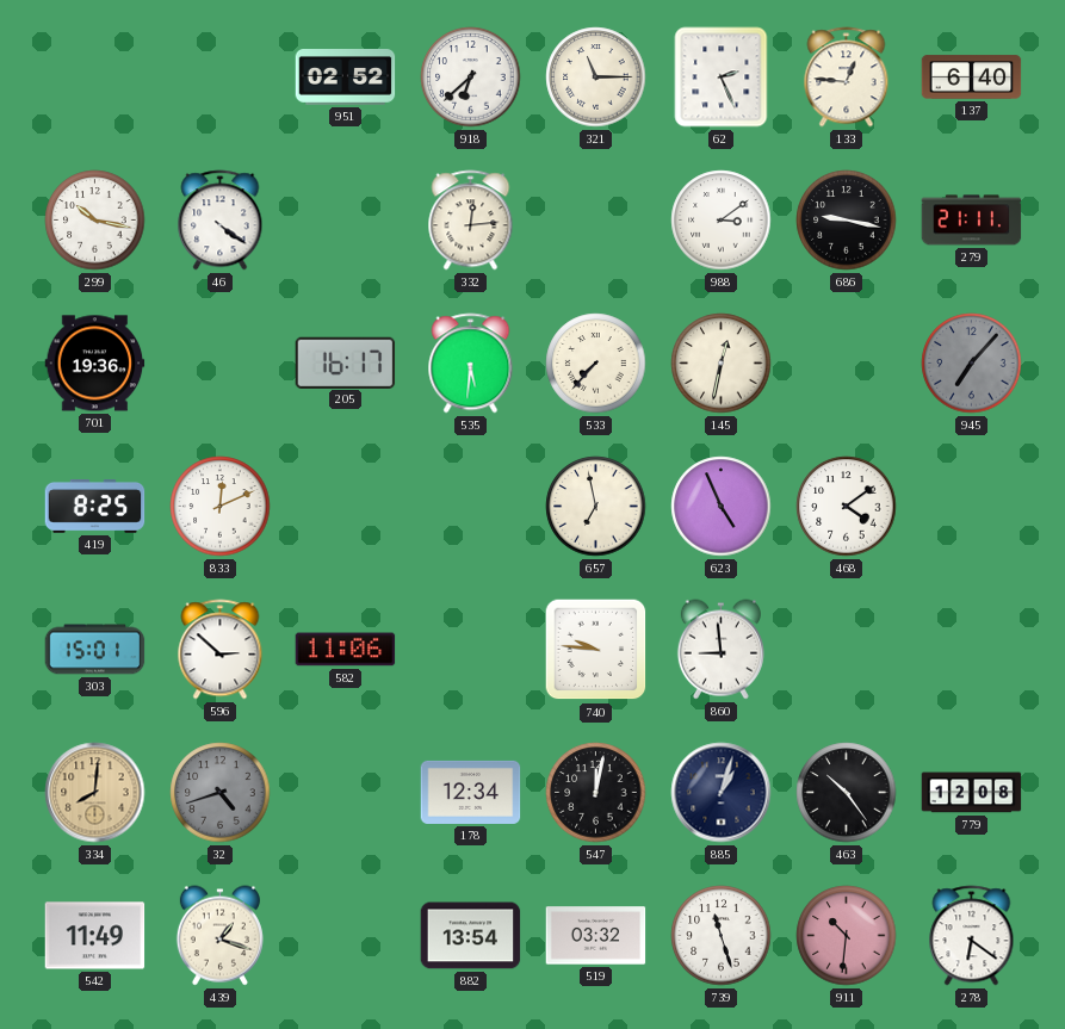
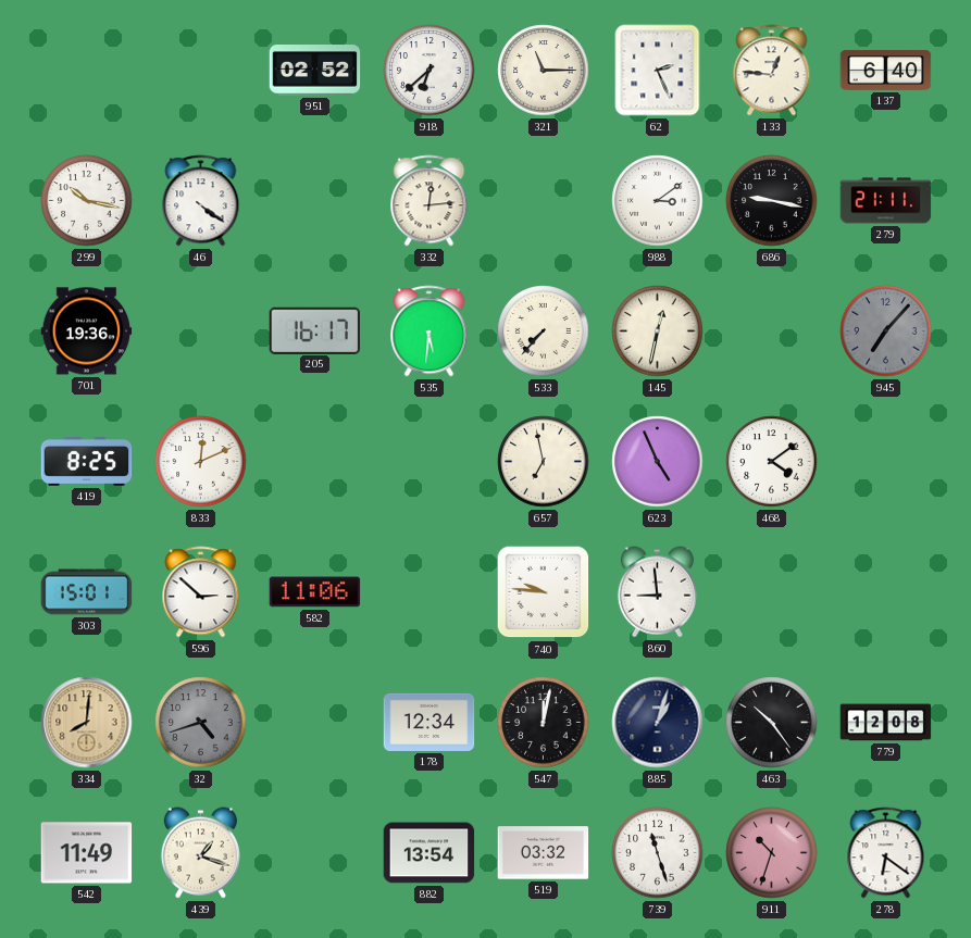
911: 10:31 -> 10:33
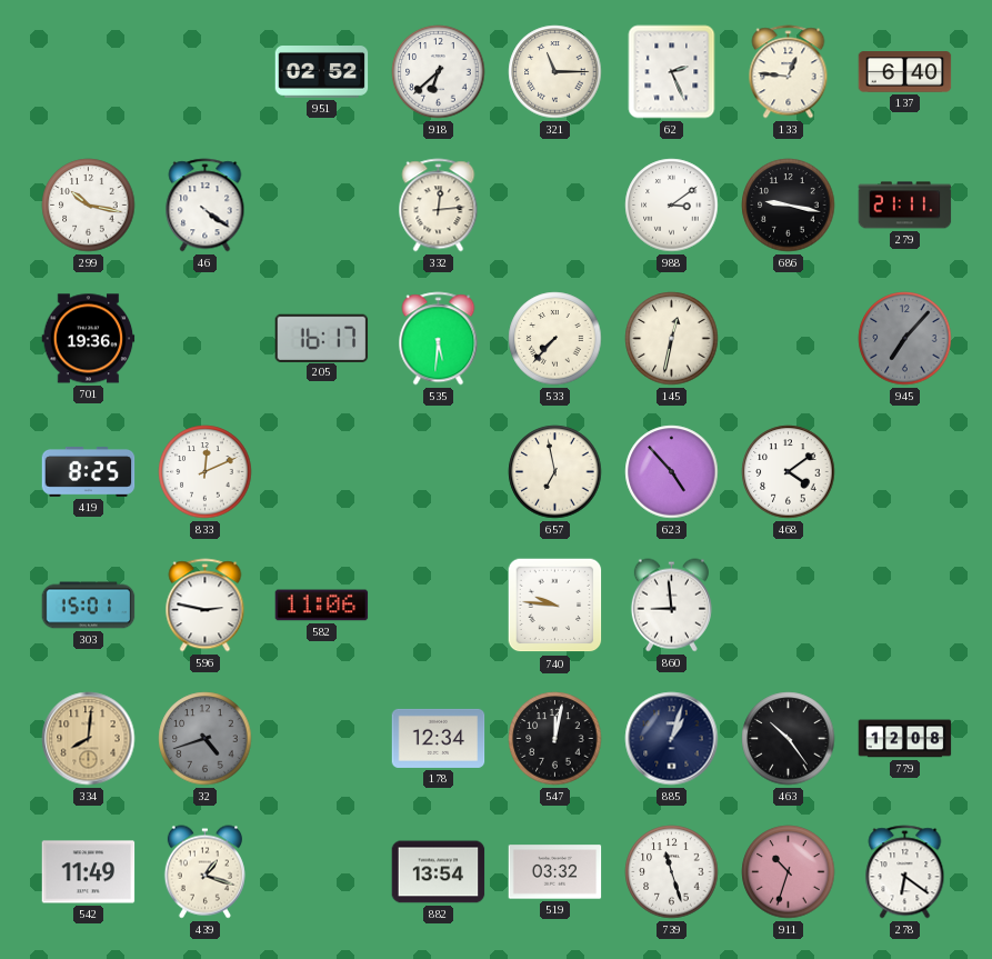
623: 4:56 -> 4:53
596: 2:52 -> 2:47
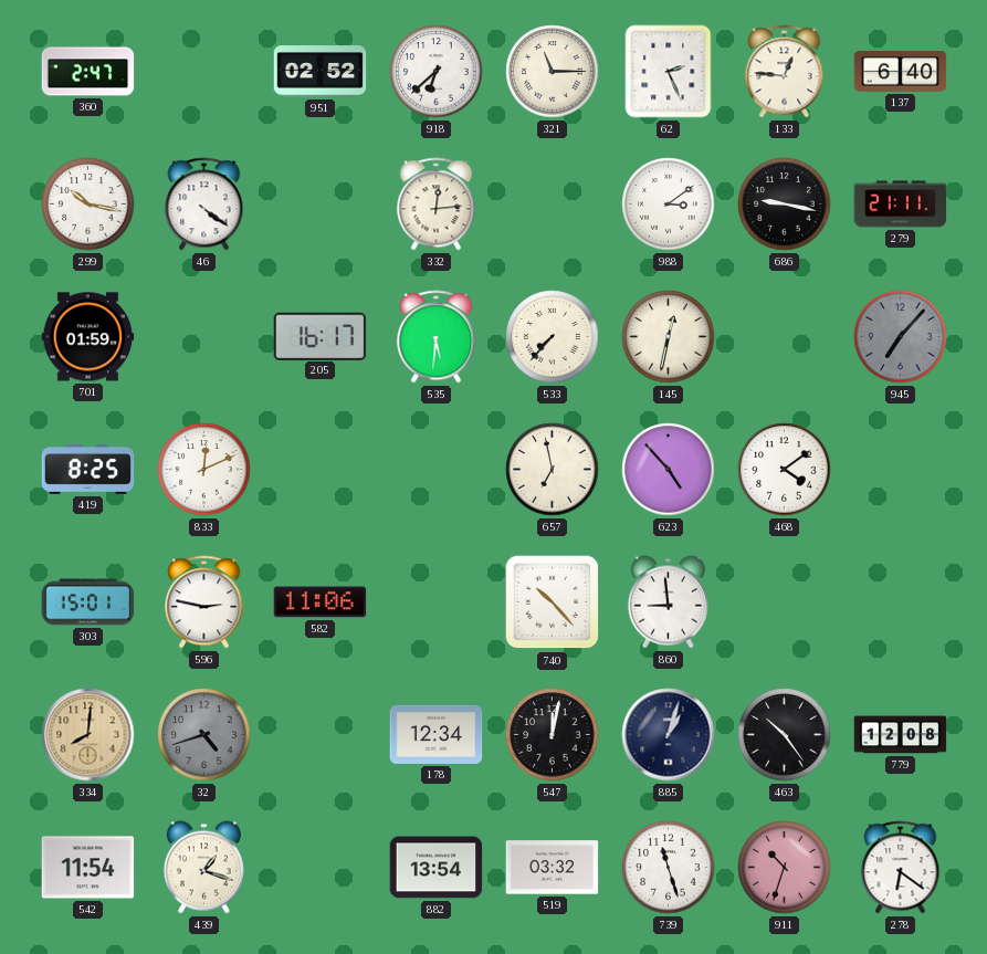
360: none -> 2:47
701: 19:36 -> 01:59
740: 9:46 -> 10:23
542: 11:49 -> 11:54
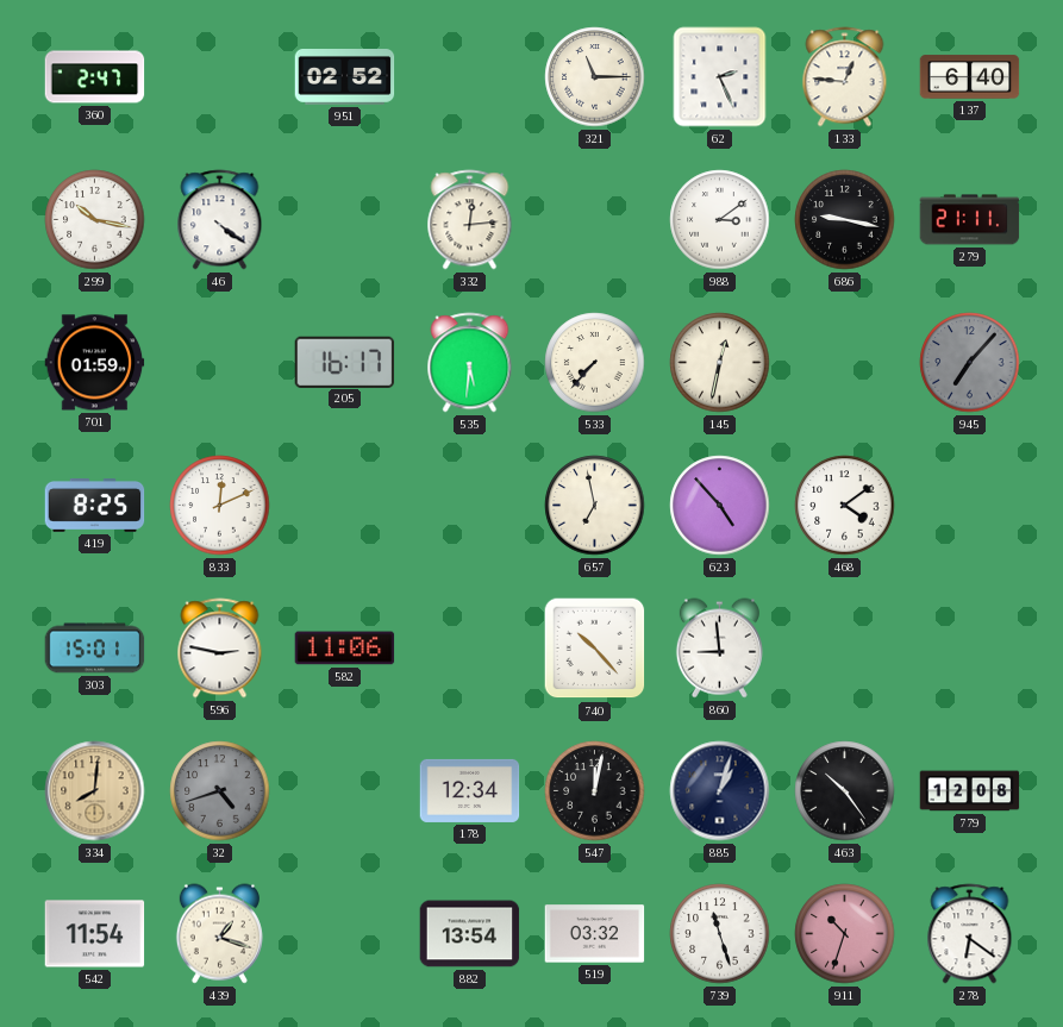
918: 6:38 -> none
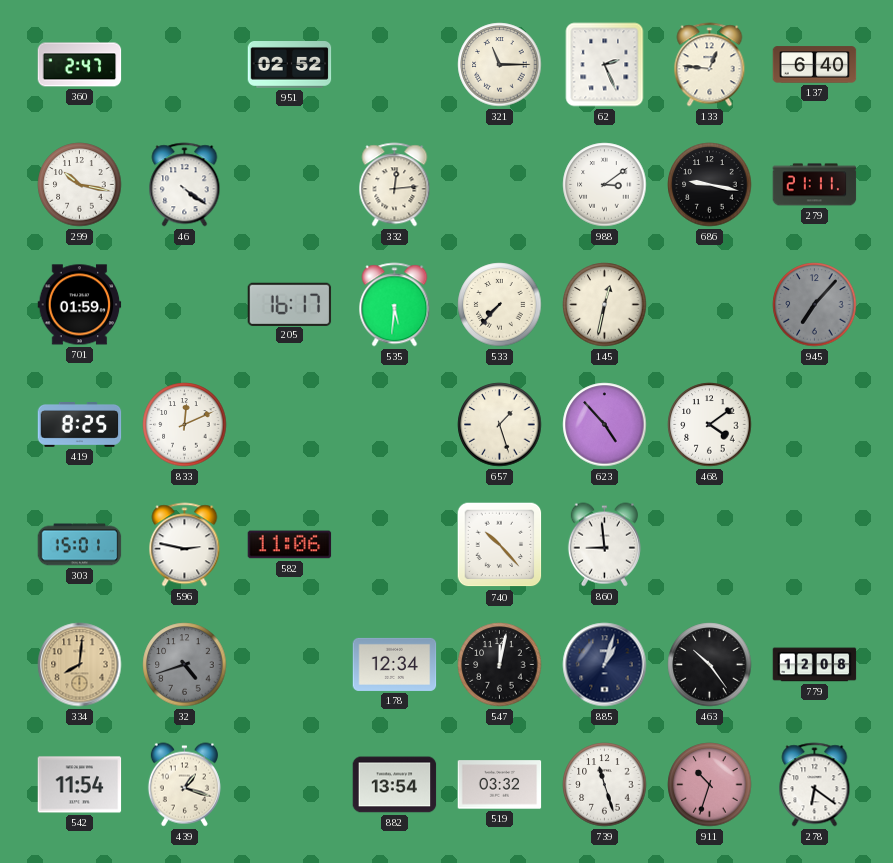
657: 6:58 -> 1:27
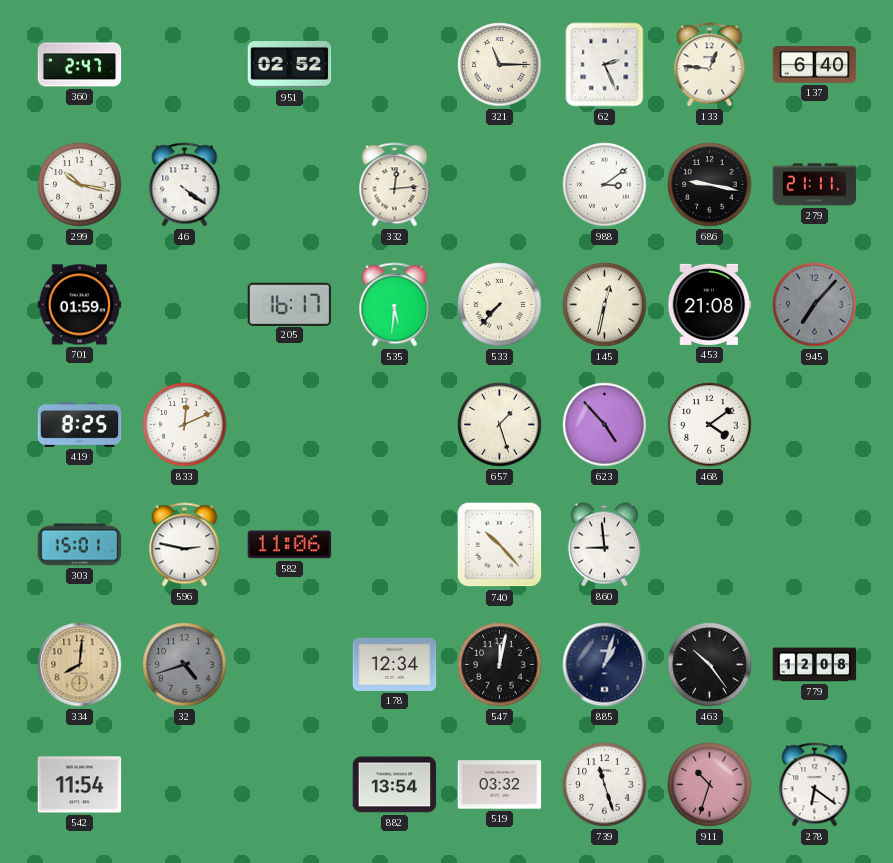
453: none -> 21:08
439: 1:18 -> none
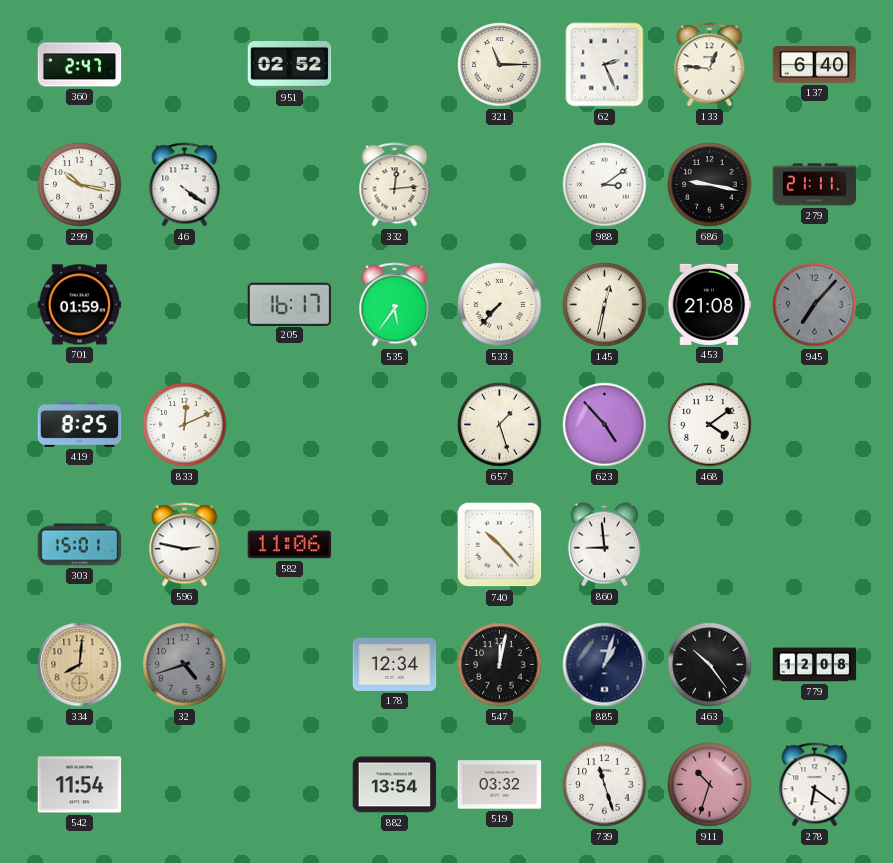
535: 5:31 -> 5:36
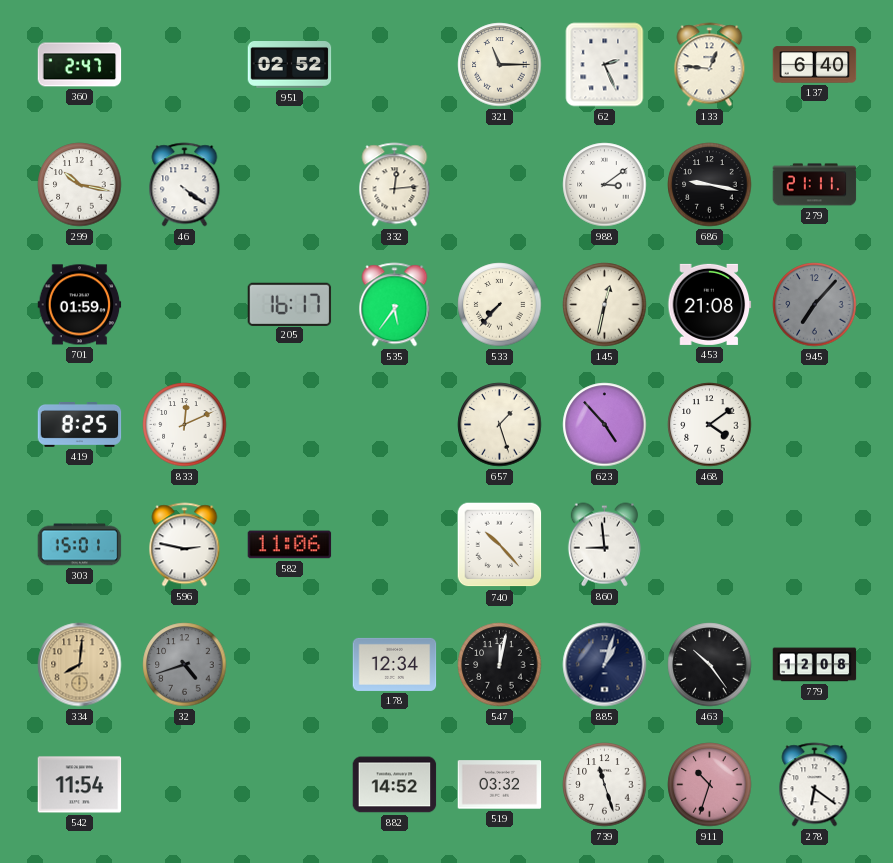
882: 13:54 -> 14:52
